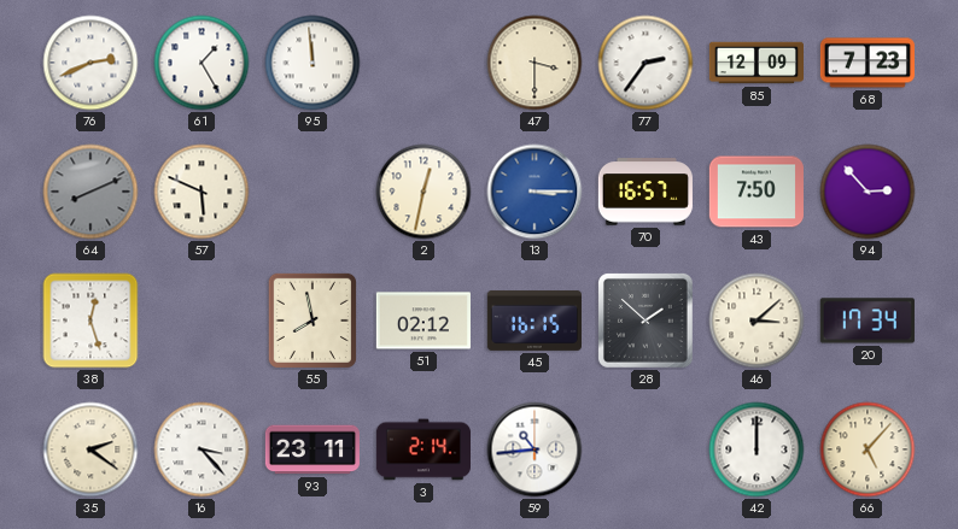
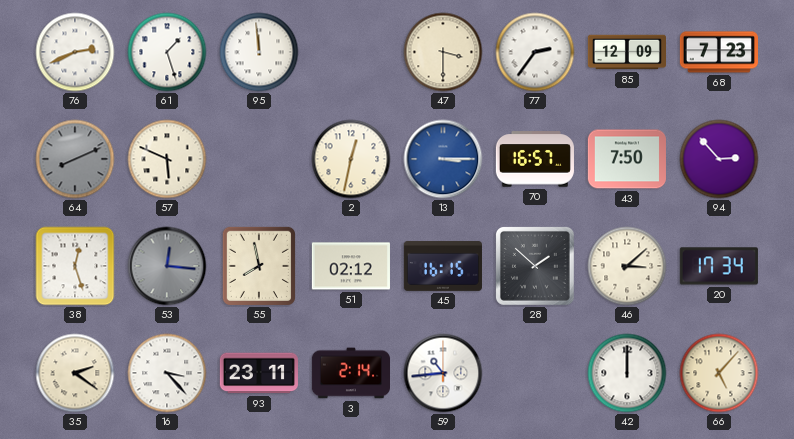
61: 1:25 -> 1:27
53: none -> 12:16
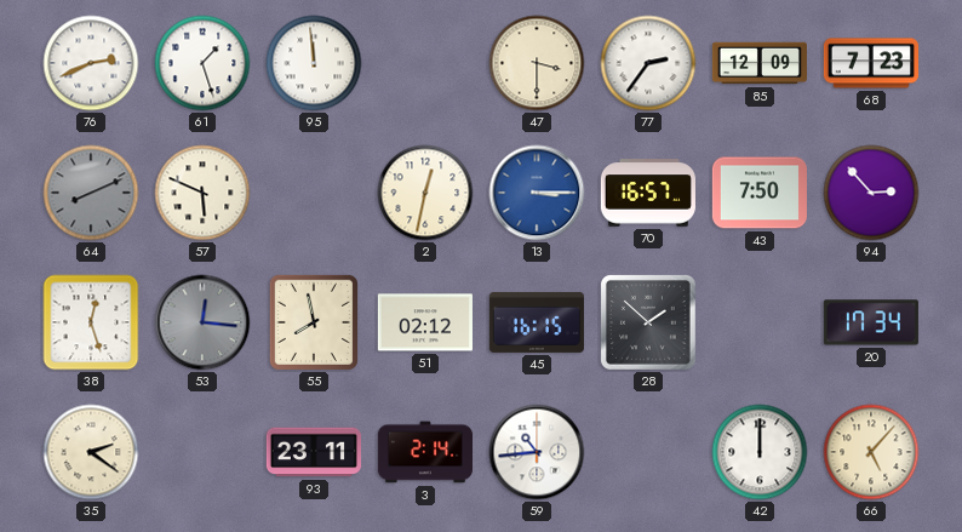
46: 3:08 -> none
16: 3:23 -> none
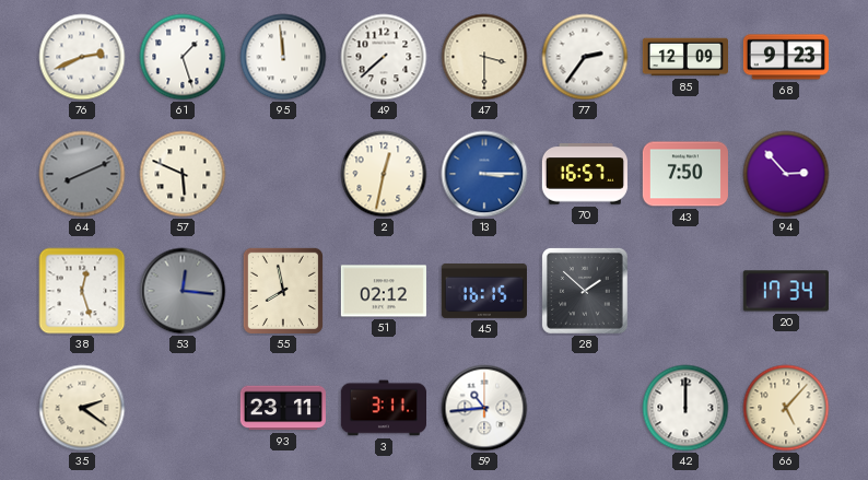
49: none -> 7:38
68: 7:23 -> 9:23
3: 2:14 -> 3:11
